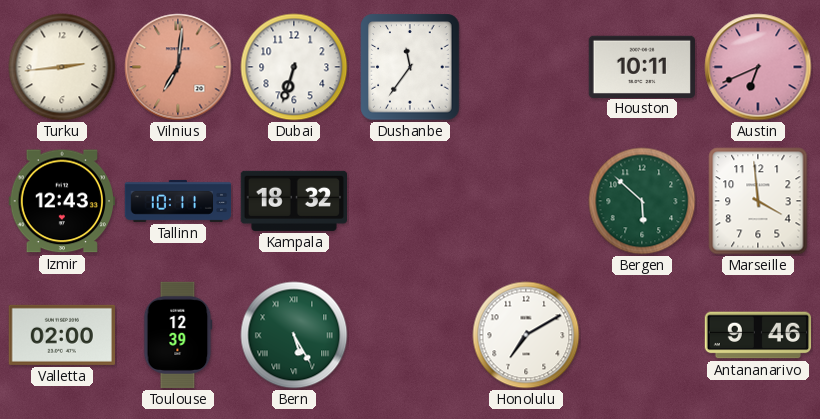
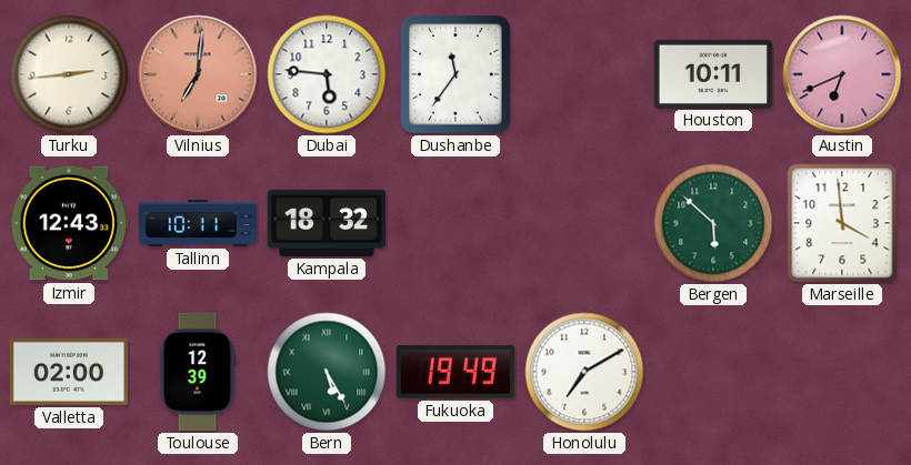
Dubai: 6:33 -> 5:46
Fukuoka: none -> 19:49
Antananarivo: 9:46 -> none
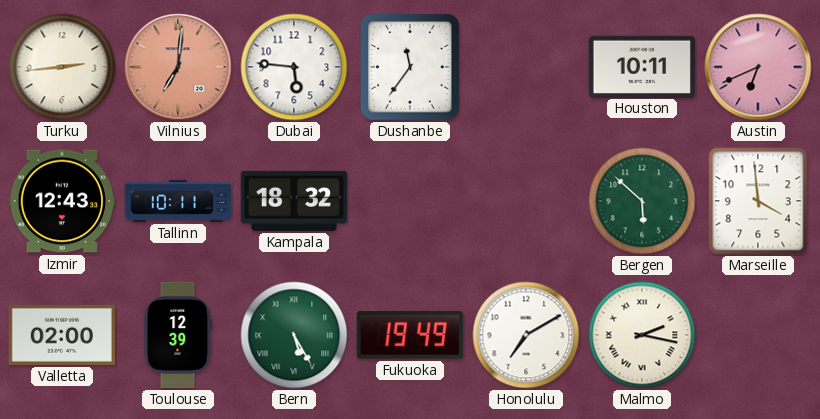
Malmo: none -> 2:17
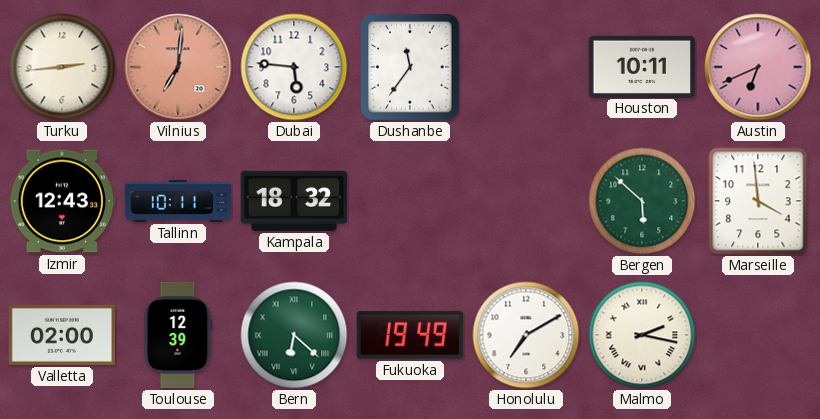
Bern: 5:25 -> 6:22
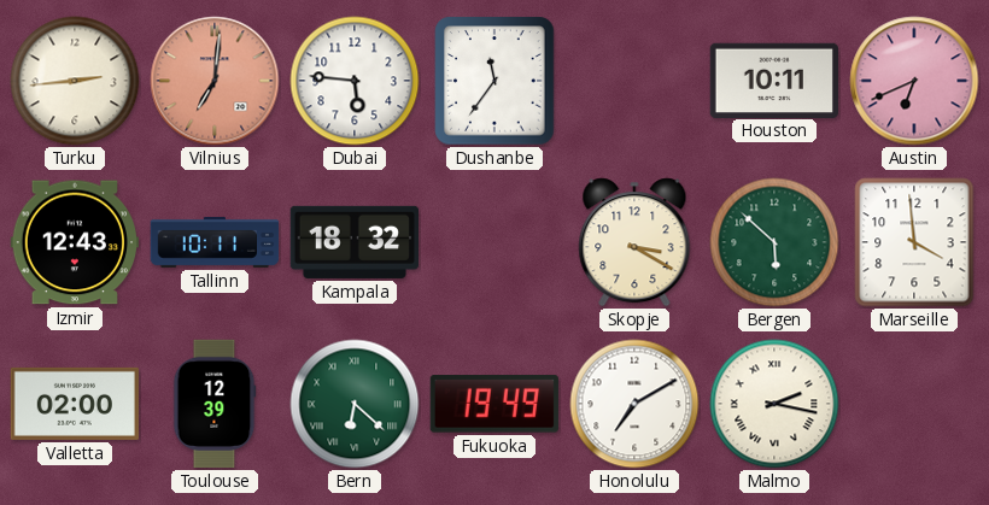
Skopje: none -> 3:20
